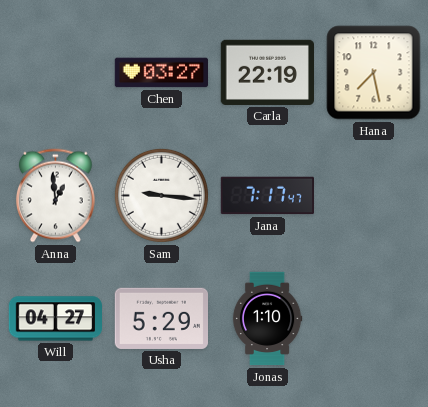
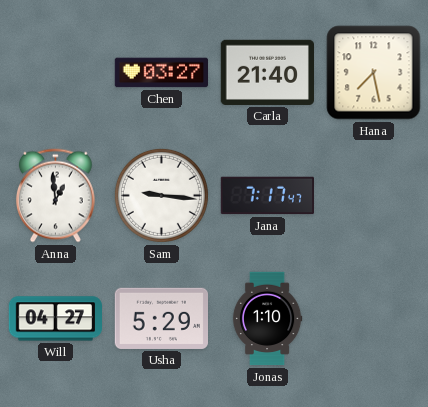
Carla: 22:19 -> 21:40
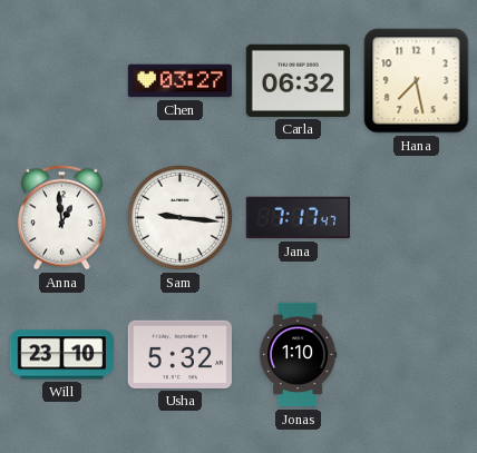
Carla: 21:40 -> 06:32
Will: 04:27 -> 23:10
Usha: 5:29 -> 5:32
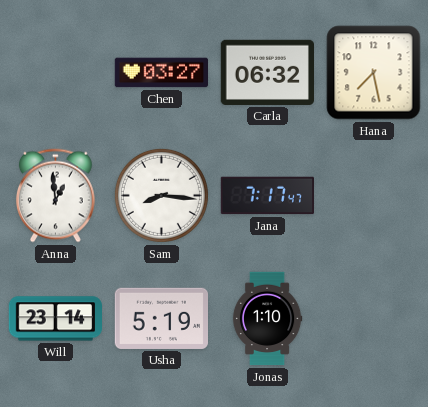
Sam: 9:16 -> 8:16
Will: 23:10 -> 23:14
Usha: 5:32 -> 5:19
